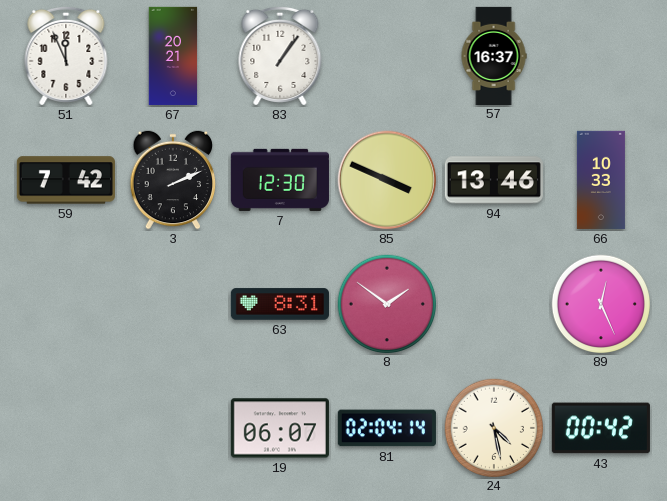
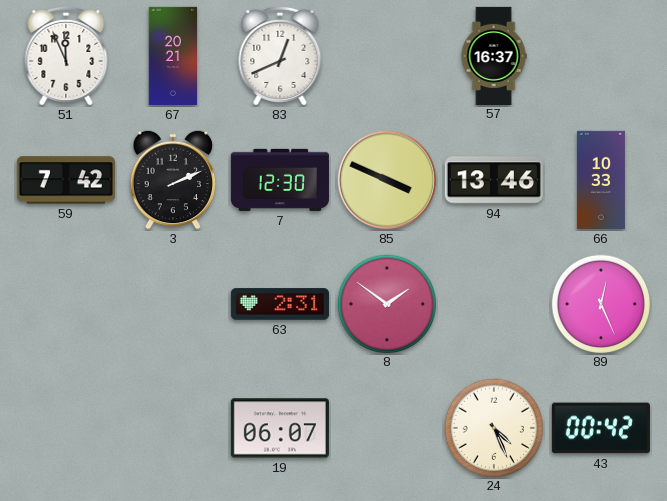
83: 1:06 -> 12:41
63: 8:31 -> 2:31
81: 02:04 -> none
24: 4:28 -> 4:26
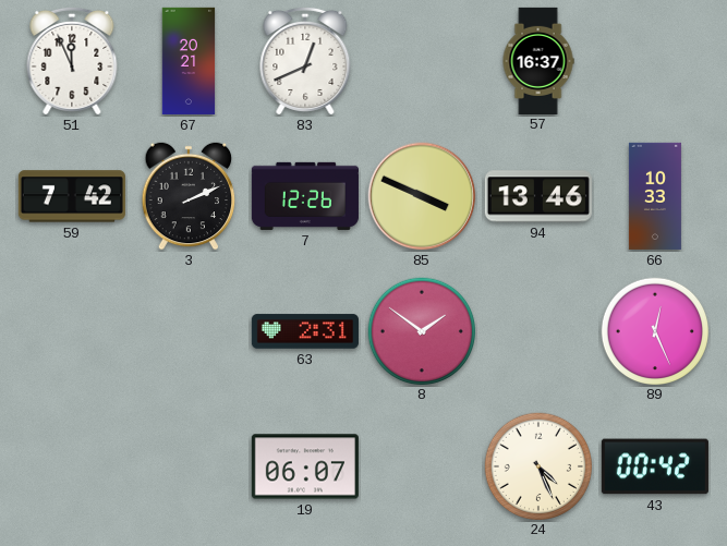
7: 12:30 -> 12:26
